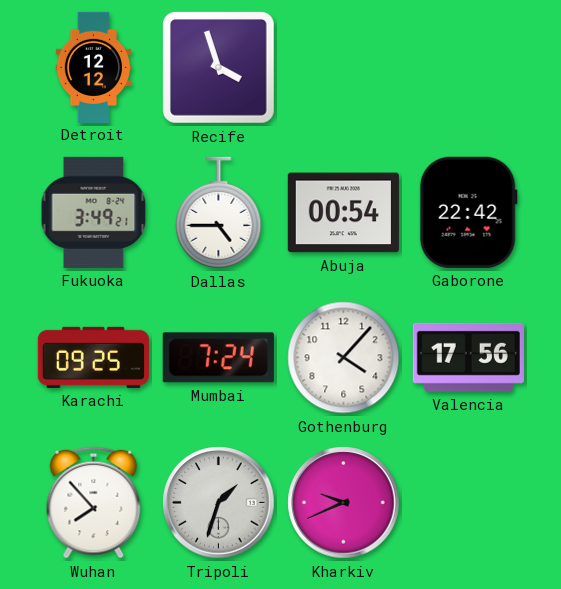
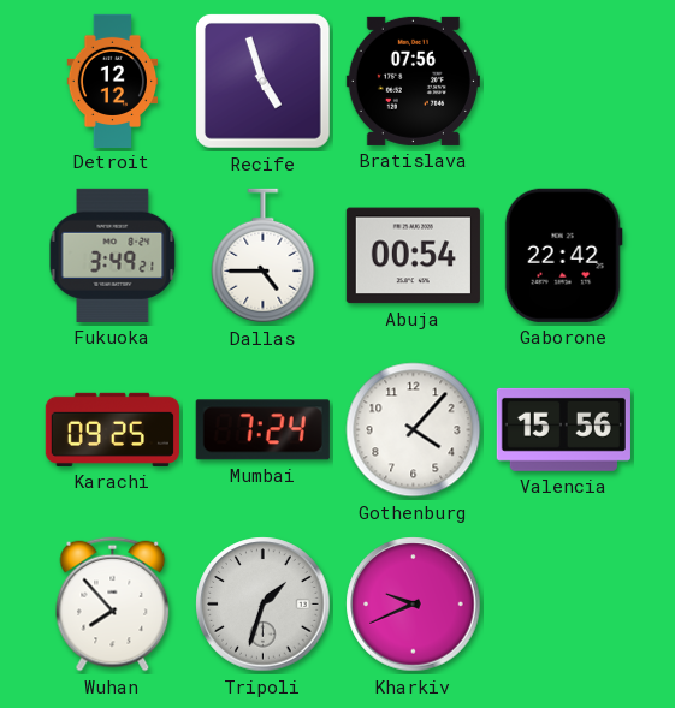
Recife: 3:57 -> 4:57
Bratislava: none -> 07:56
Valencia: 17:56 -> 15:56
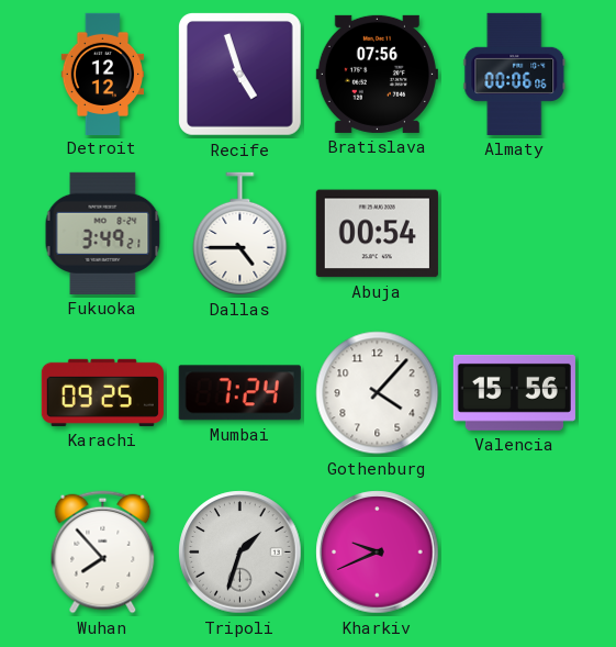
Almaty: none -> 00:06
Gaborone: 22:42 -> none
